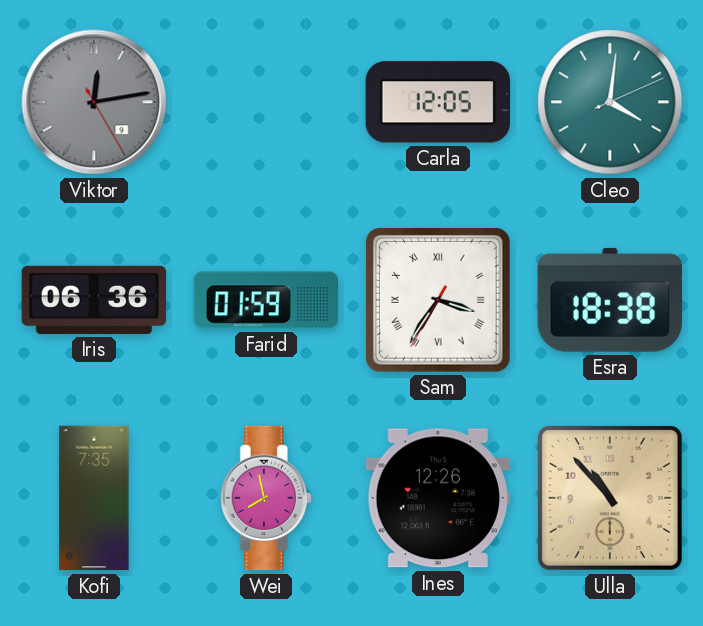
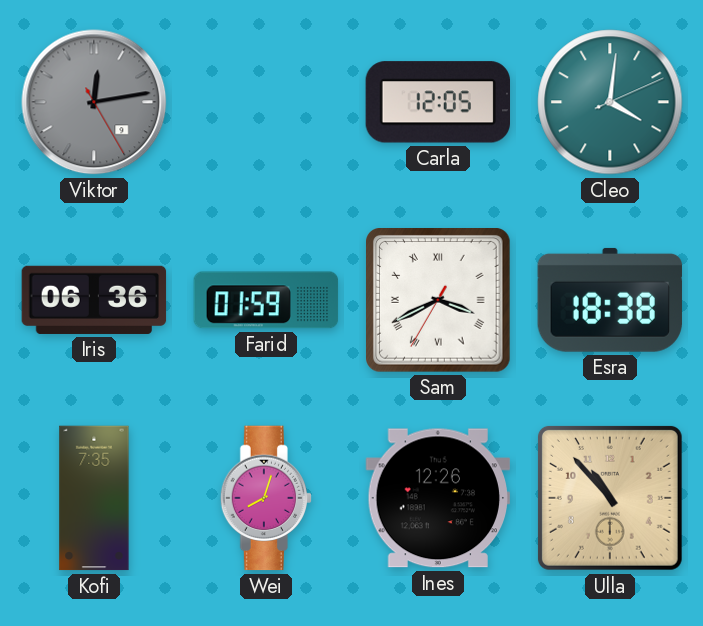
Sam: 3:35 -> 3:40
Wei: 7:58 -> 8:03
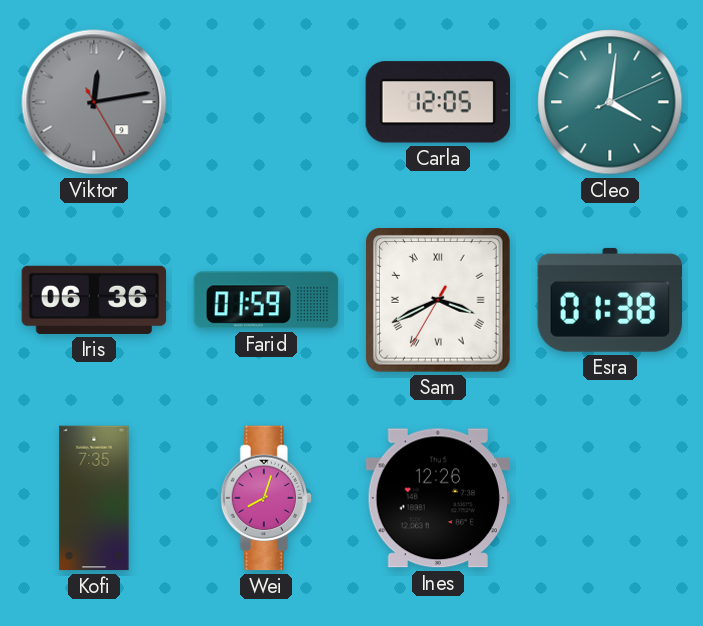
Esra: 18:38 -> 01:38
Ulla: 10:53 -> none
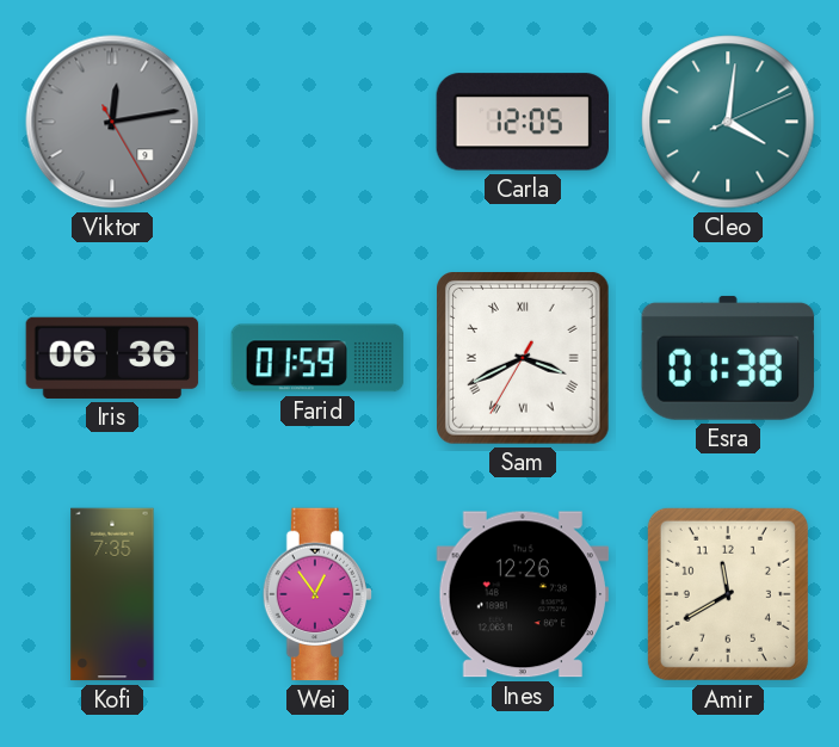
Wei: 8:03 -> 12:54
Amir: none -> 11:40
